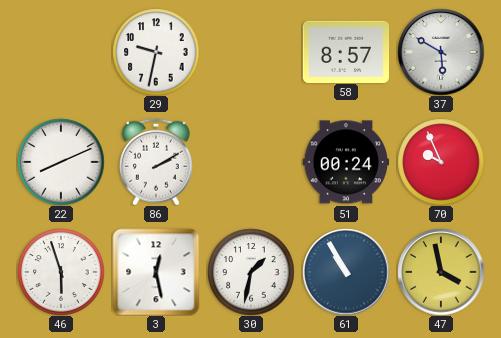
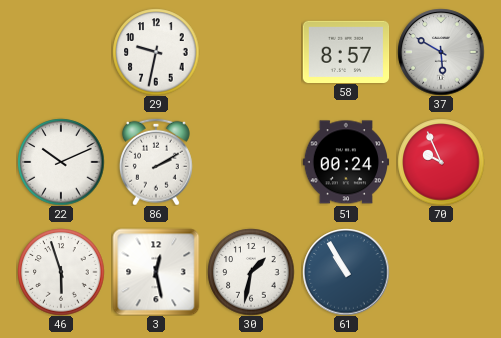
22: 8:11 -> 10:11
47: 3:58 -> none
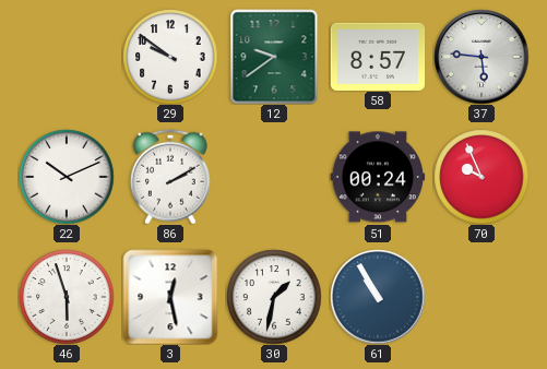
29: 9:32 -> 9:51
12: none -> 9:39
37: 5:50 -> 5:46
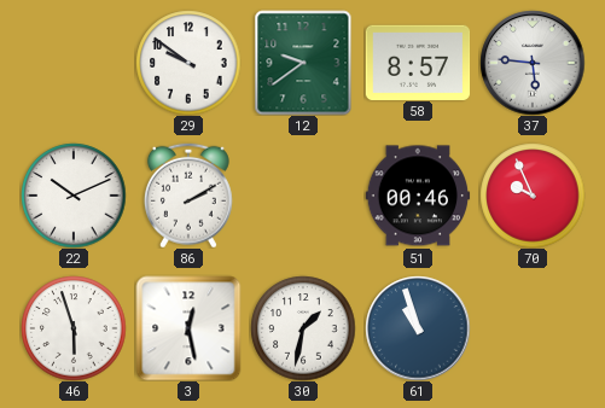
51: 00:24 -> 00:46
61: 10:55 -> 10:57
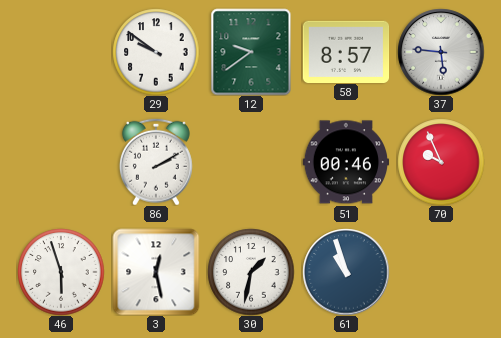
22: 10:11 -> none
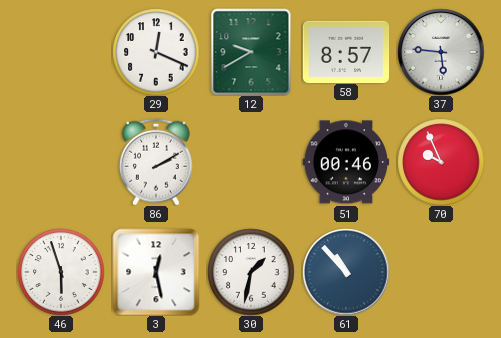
29: 9:51 -> 12:19
12: 9:39 -> 9:40
61: 10:57 -> 10:53
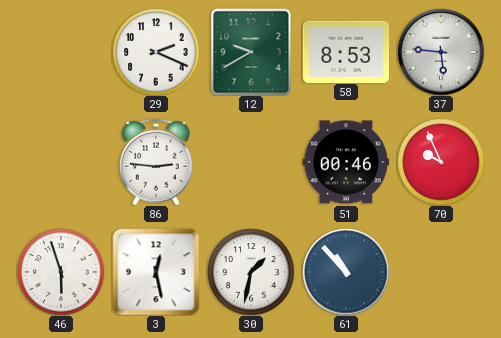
29: 12:19 -> 2:19
58: 8:57 -> 8:53
86: 2:10 -> 2:46
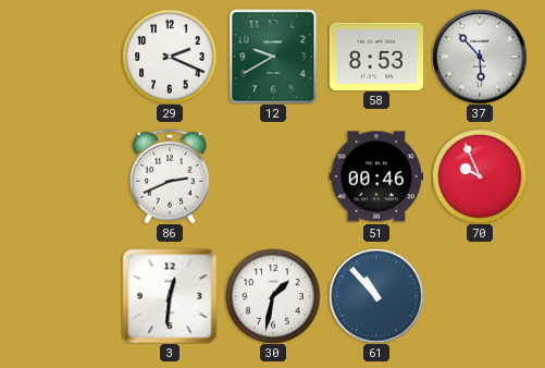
37: 5:46 -> 5:53
86: 2:46 -> 2:41
46: 5:57 -> none
3: 12:28 -> 12:31
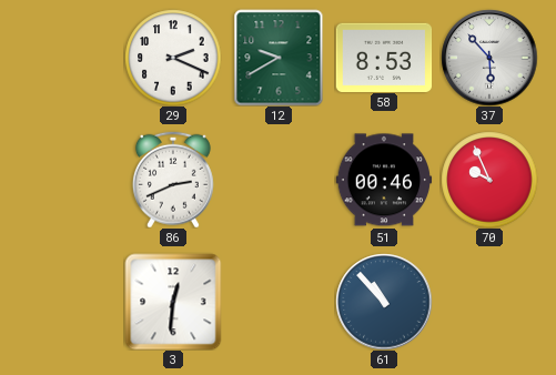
30: 1:32 -> none
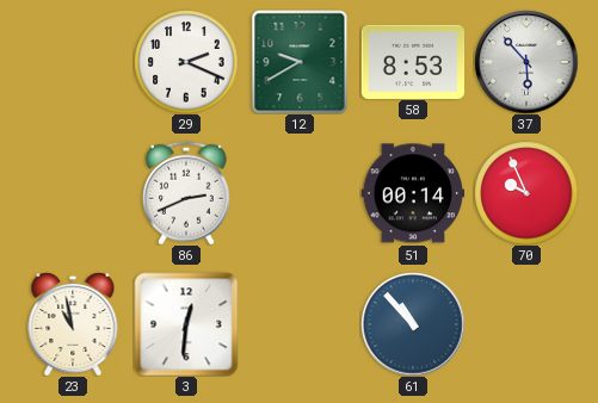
51: 00:46 -> 00:14
23: none -> 10:58
